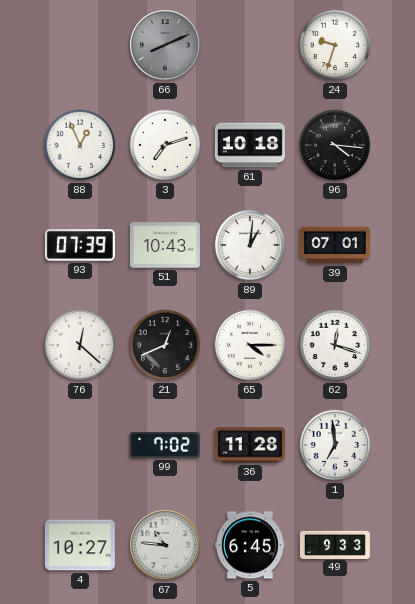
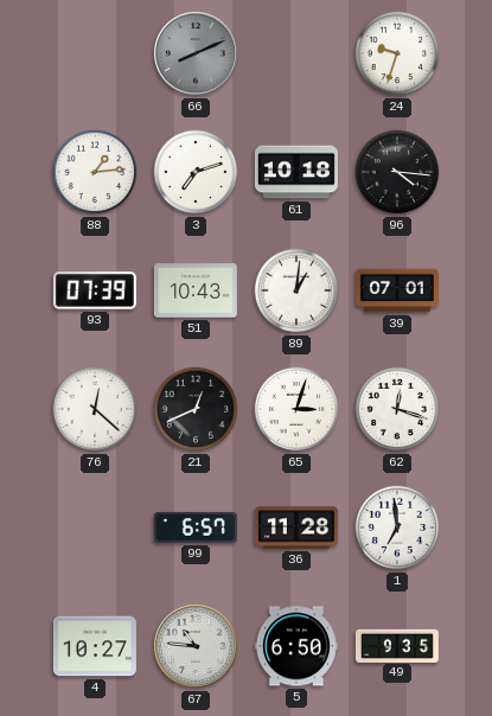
88: 12:56 -> 1:14
65: 4:15 -> 3:03
99: 7:02 -> 6:57
5: 6:45 -> 6:50
49: 9:33 -> 9:35
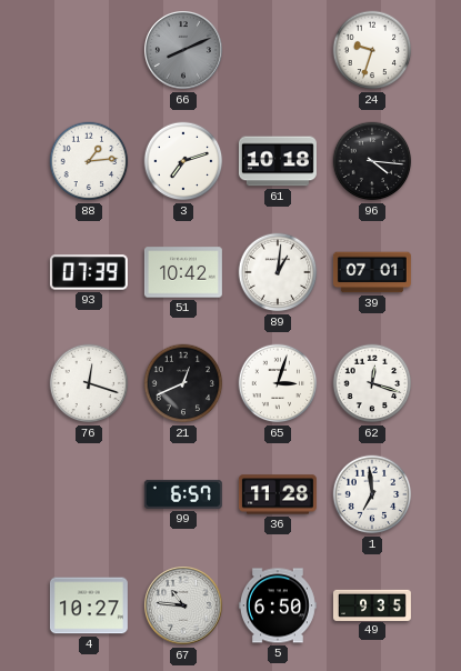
51: 10:43 -> 10:42
76: 12:22 -> 12:18
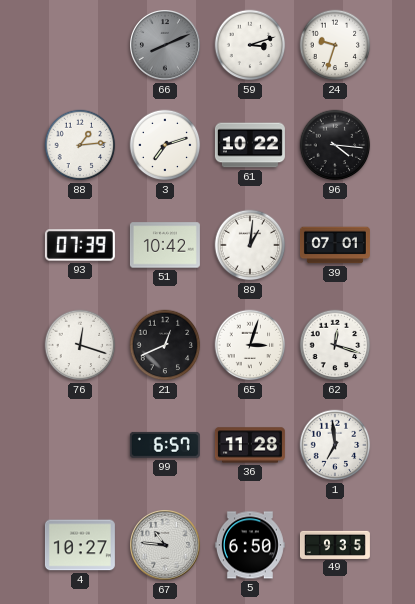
59: none -> 3:12
61: 10:18 -> 10:22
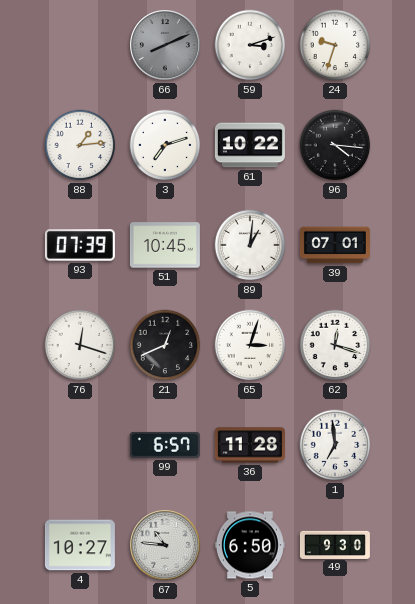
51: 10:42 -> 10:45
49: 9:35 -> 9:30
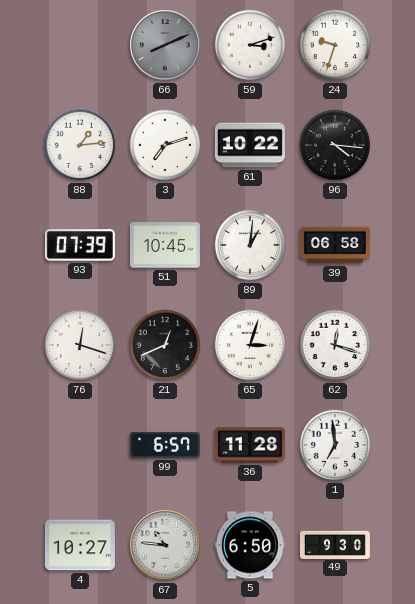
39: 07:01 -> 06:58
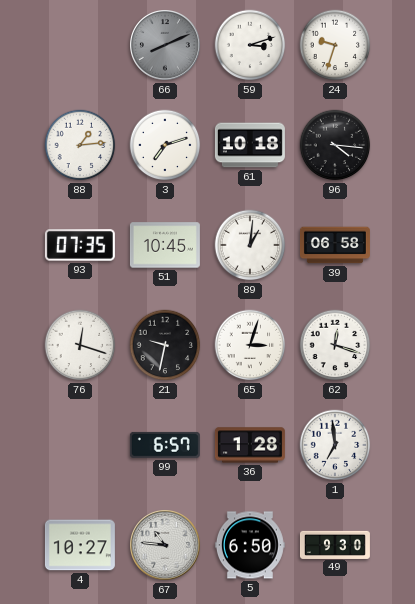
61: 10:22 -> 10:18
93: 07:39 -> 07:35
21: 12:41 -> 9:32
36: 11:28 -> 1:28
